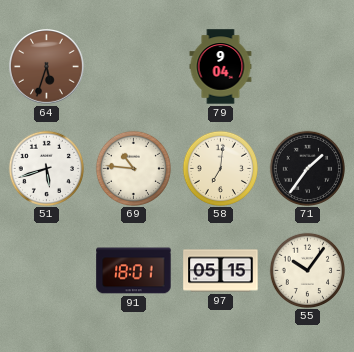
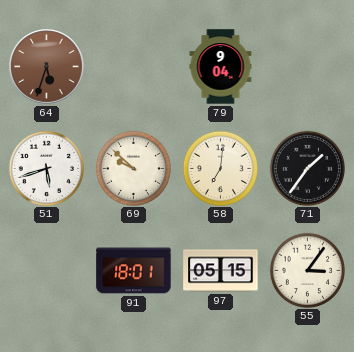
69: 10:46 -> 9:52
55: 10:06 -> 3:06
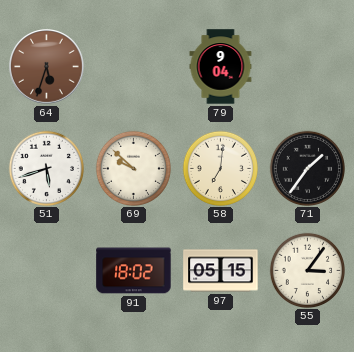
91: 18:01 -> 18:02
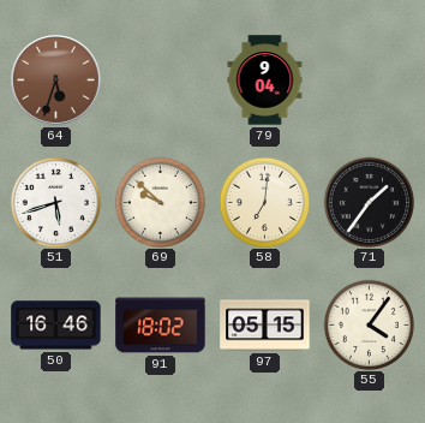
50: none -> 16:46
55: 3:06 -> 4:06
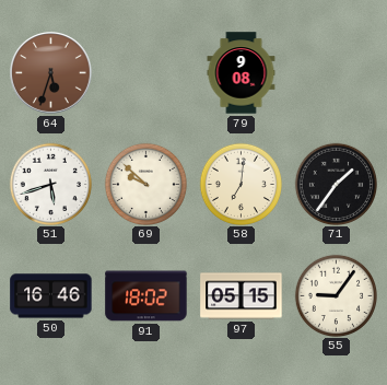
79: 9:04 -> 9:08
55: 4:06 -> 9:06
